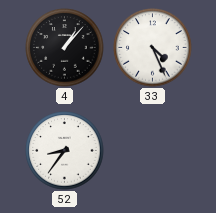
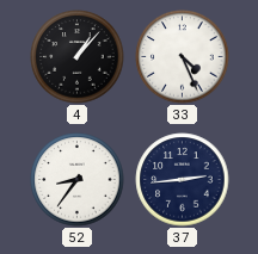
37: none -> 2:44
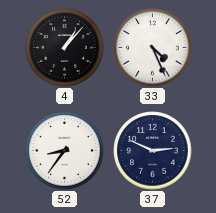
37: 2:44 -> 2:49
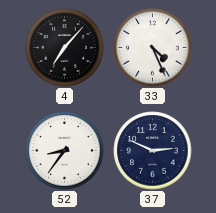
4: 1:07 -> 7:07
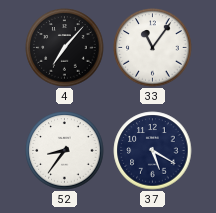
33: 4:26 -> 11:06
37: 2:49 -> 5:20
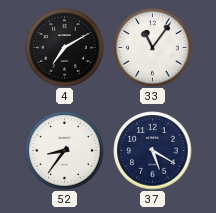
4: 7:07 -> 7:10
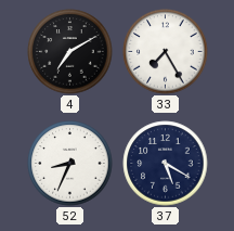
33: 11:06 -> 7:25
52: 8:36 -> 8:34
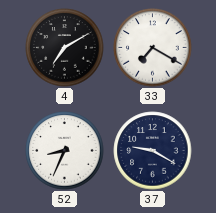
33: 7:25 -> 7:20
37: 5:20 -> 9:20
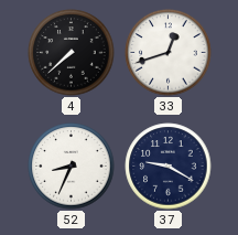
4: 7:10 -> 7:38
33: 7:20 -> 12:42
